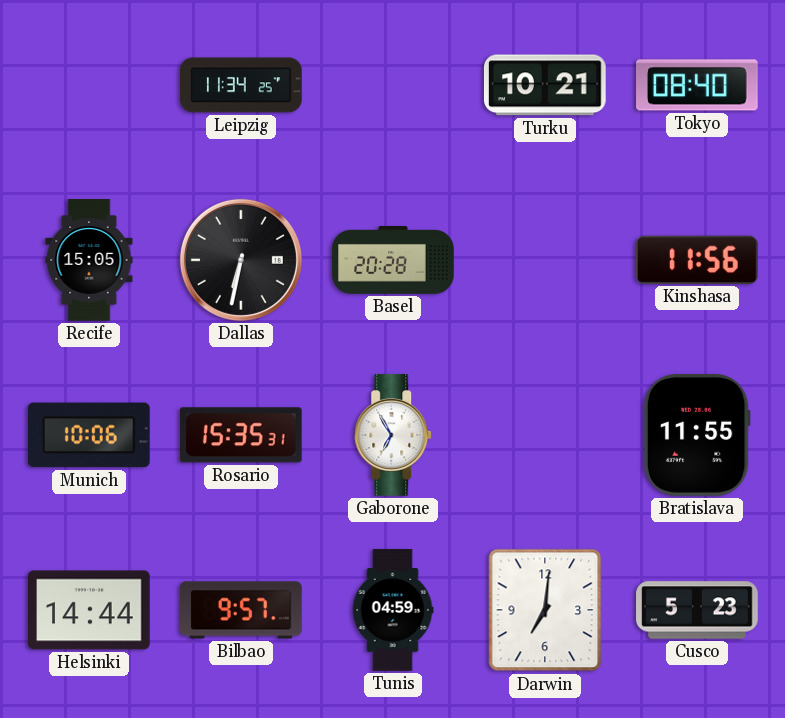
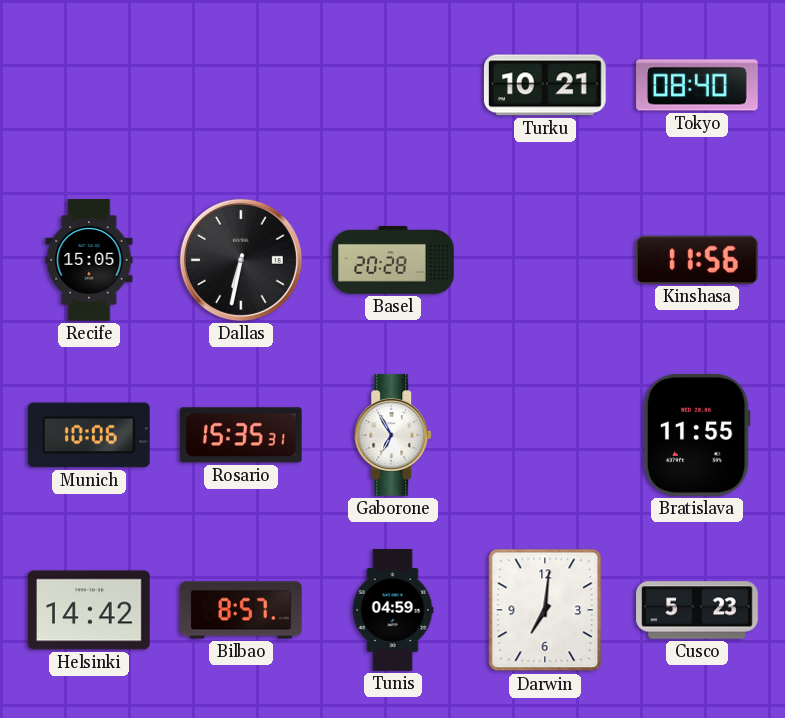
Leipzig: 11:34 -> none
Helsinki: 14:44 -> 14:42
Bilbao: 9:57 -> 8:57
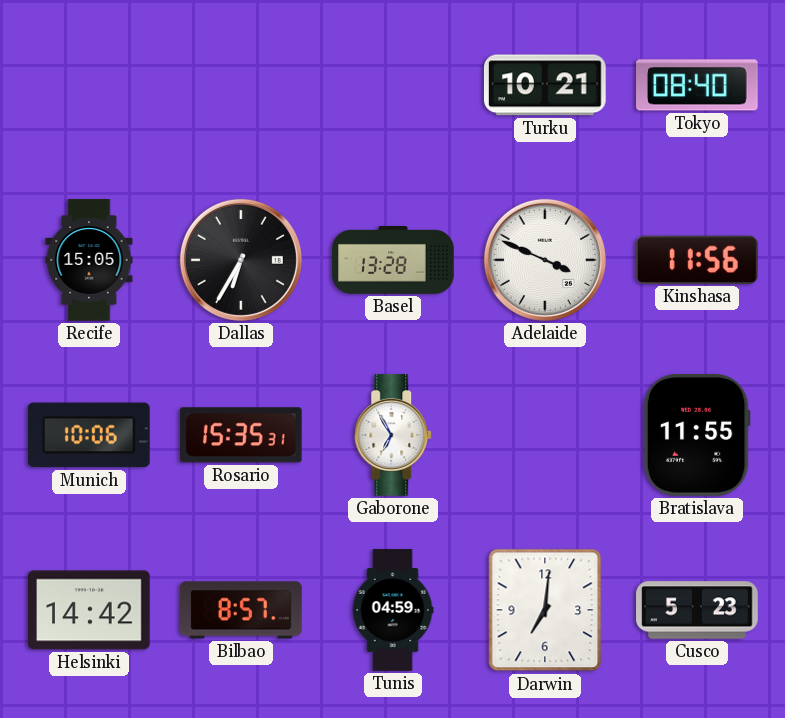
Dallas: 6:32 -> 6:35
Basel: 20:28 -> 13:28
Adelaide: none -> 3:49
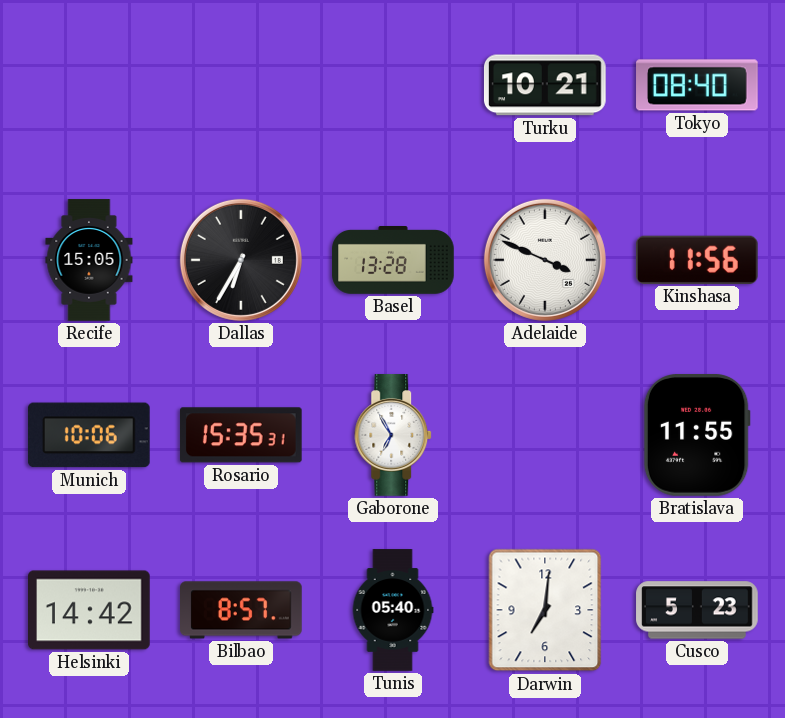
Tunis: 04:59 -> 05:40
